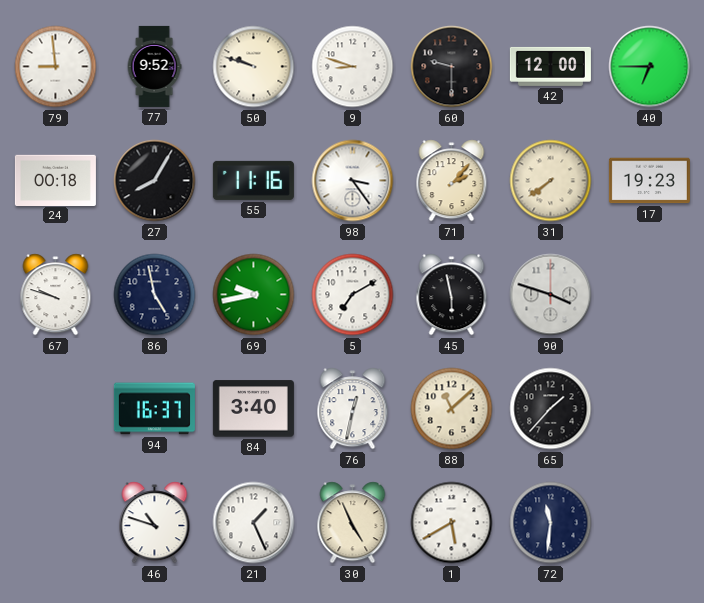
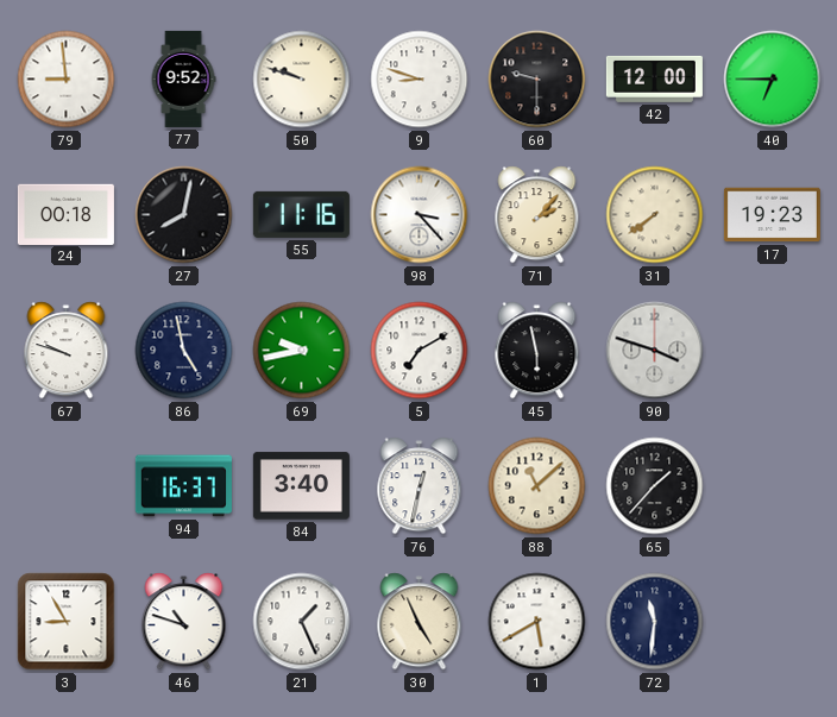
27: 8:05 -> 8:02
98: 3:24 -> 3:23
3: none -> 8:55
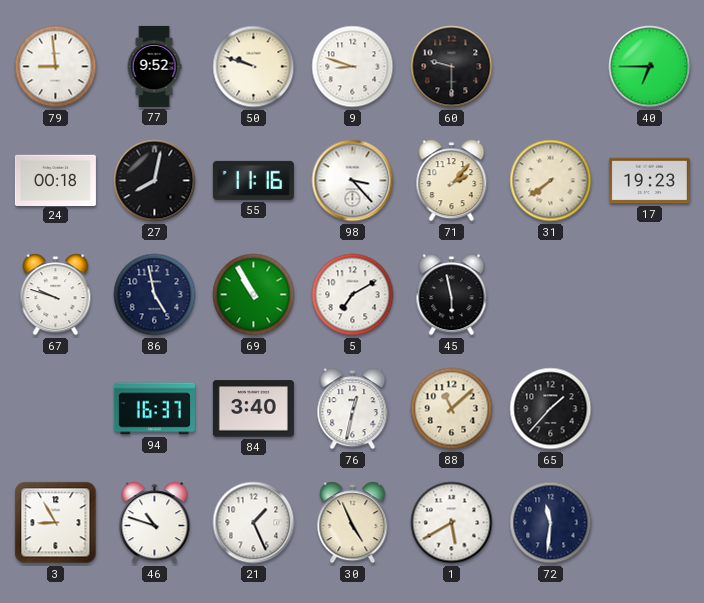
42: 12:00 -> none
69: 9:43 -> 10:55
90: 3:48 -> none
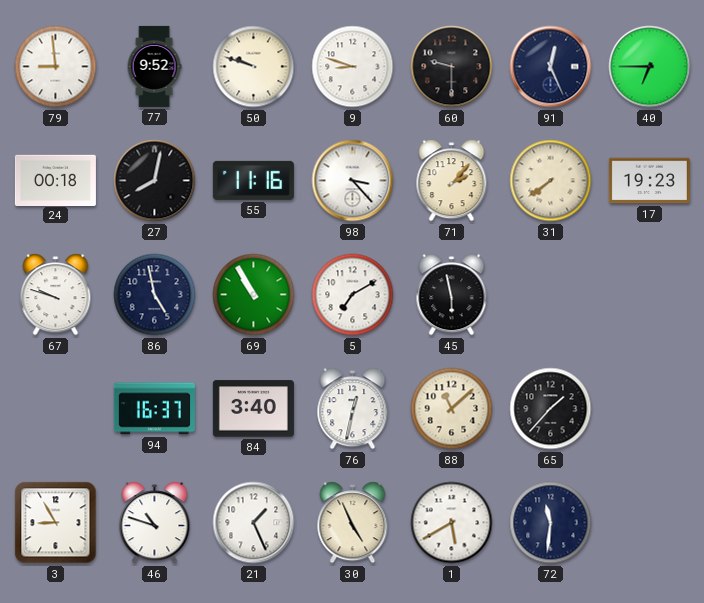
91: none -> 12:26
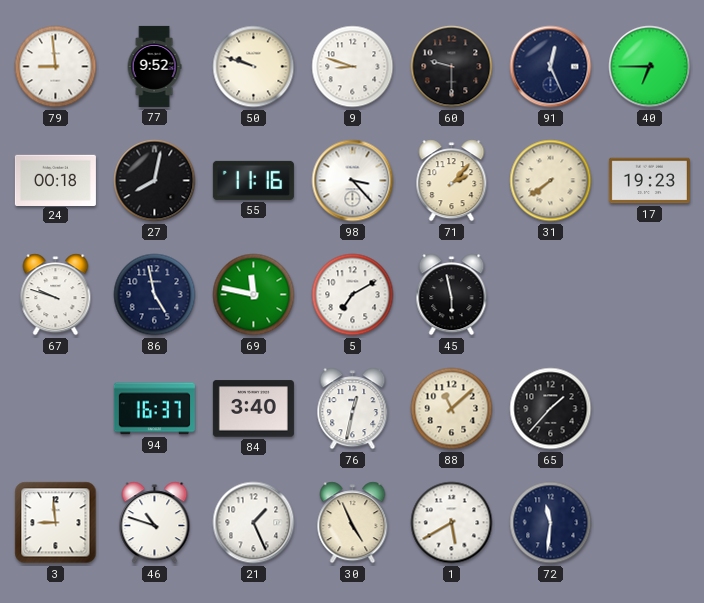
69: 10:55 -> 11:47
3: 8:55 -> 8:59
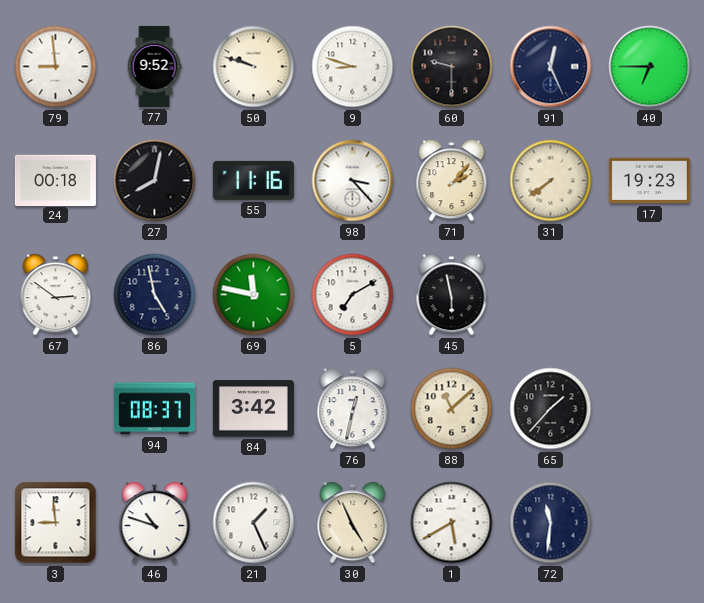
67: 9:48 -> 2:51
94: 16:37 -> 08:37
84: 3:40 -> 3:42
